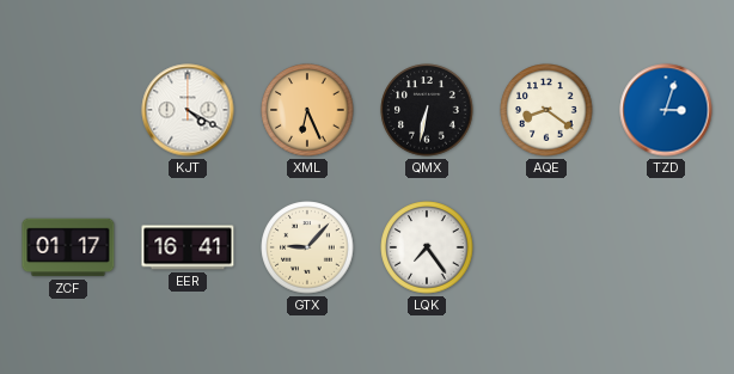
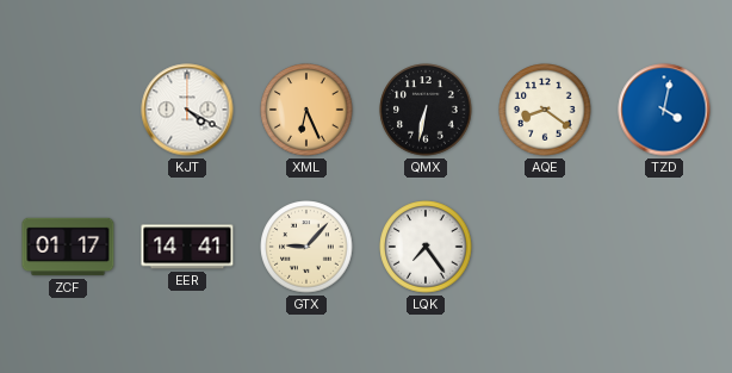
TZD: 3:03 -> 4:02
EER: 16:41 -> 14:41
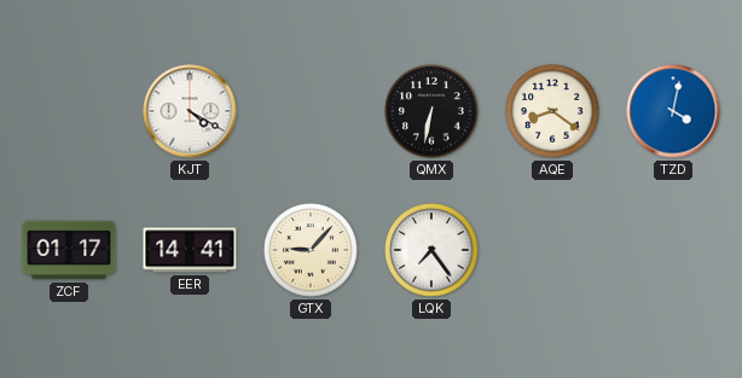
XML: 6:26 -> none
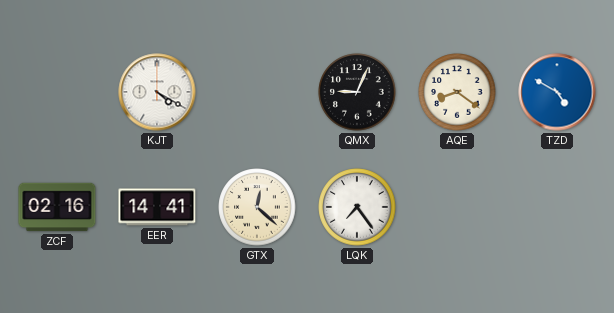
QMX: 6:32 -> 9:04
TZD: 4:02 -> 4:50
ZCF: 01:17 -> 02:16
GTX: 9:07 -> 12:22
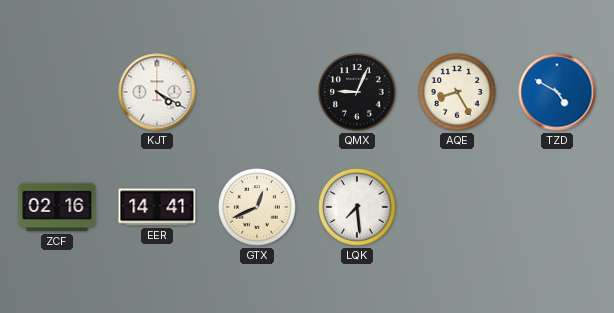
AQE: 8:21 -> 8:25
GTX: 12:22 -> 12:41
LQK: 7:24 -> 7:29
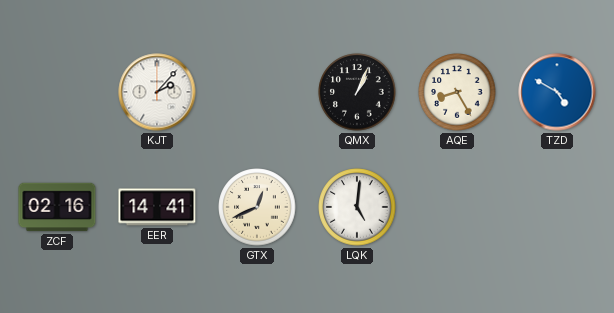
KJT: 4:20 -> 2:07
QMX: 9:04 -> 1:04
LQK: 7:29 -> 5:01
